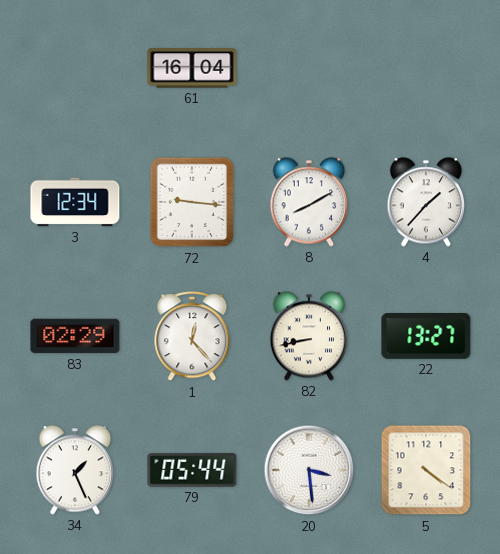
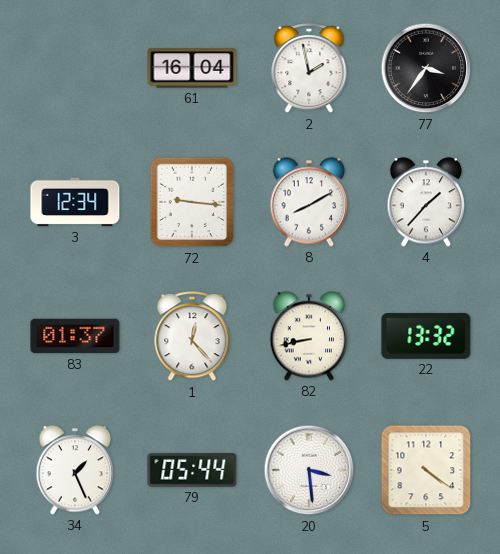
2: none -> 1:58
77: none -> 3:36
83: 02:29 -> 01:37
22: 13:27 -> 13:32
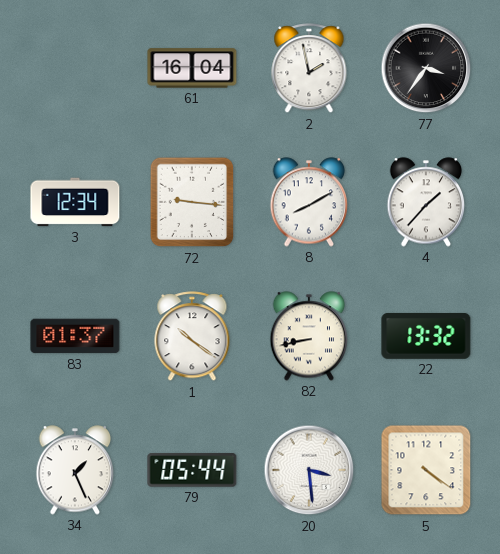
1: 12:23 -> 10:21
